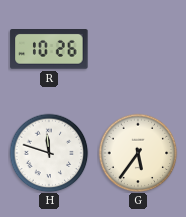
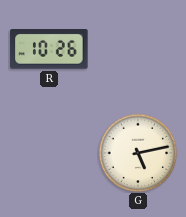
H: 11:48 -> none
G: 5:36 -> 5:13
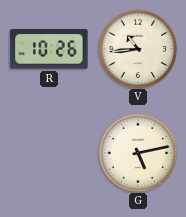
V: none -> 10:44
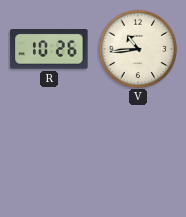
G: 5:13 -> none
